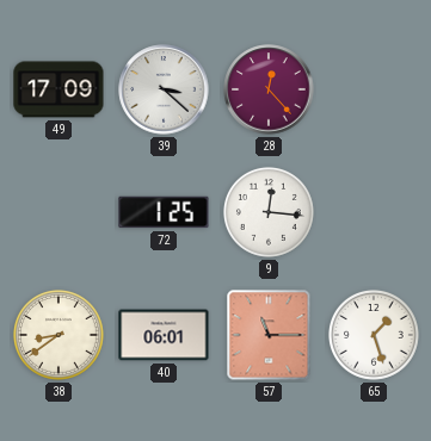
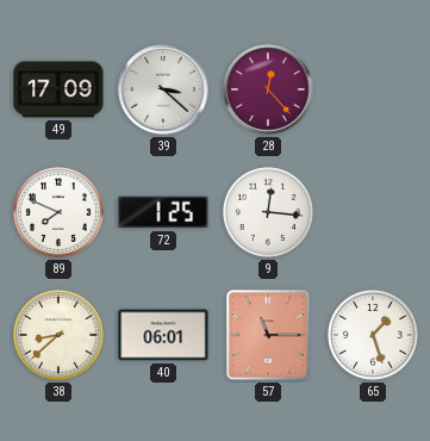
89: none -> 7:49
38: 8:39 -> 8:38
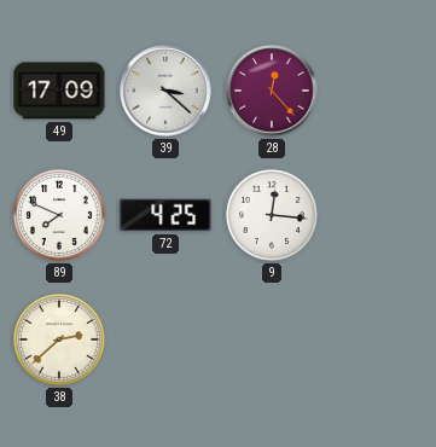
72: 1:25 -> 4:25
38: 8:38 -> 2:38
40: 06:01 -> none
57: 11:15 -> none
65: 1:27 -> none
